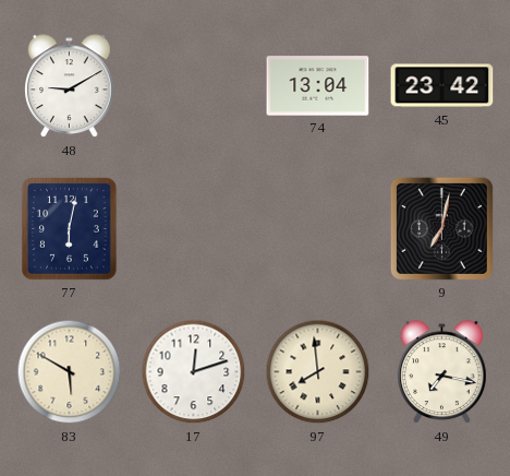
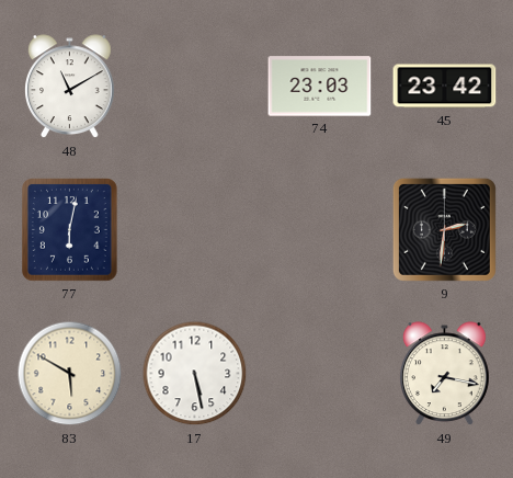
48: 9:10 -> 11:10
74: 13:04 -> 23:03
9: 7:02 -> 2:31
17: 12:12 -> 5:28
97: 7:59 -> none
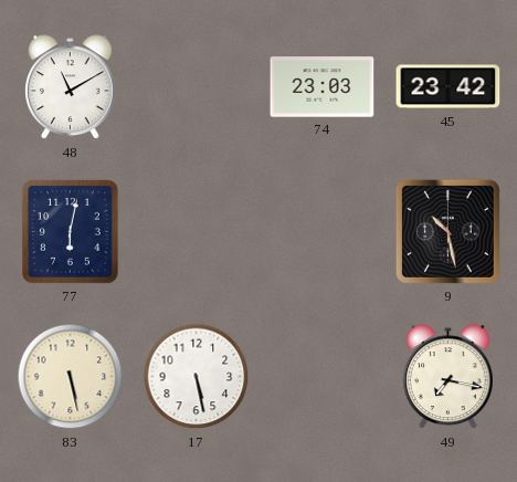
9: 2:31 -> 10:28
83: 5:50 -> 5:28
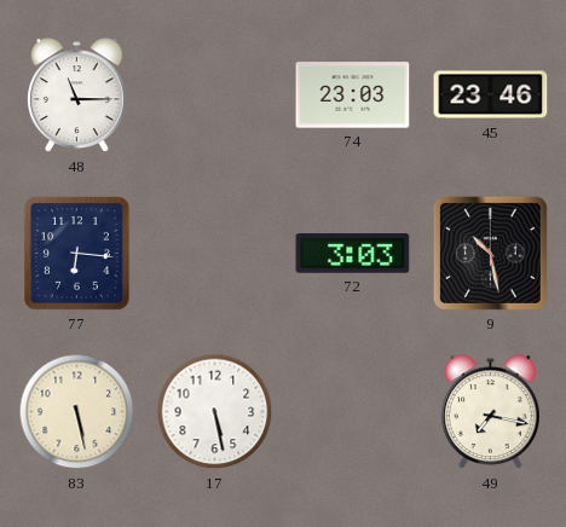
48: 11:10 -> 11:15
45: 23:42 -> 23:46
77: 6:02 -> 6:16
72: none -> 3:03
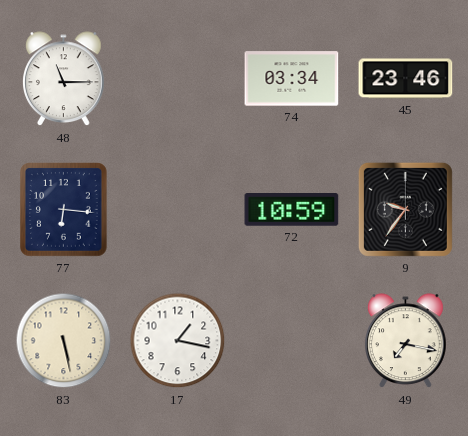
74: 23:03 -> 03:34
72: 3:03 -> 10:59
9: 10:28 -> 9:36
17: 5:28 -> 1:17
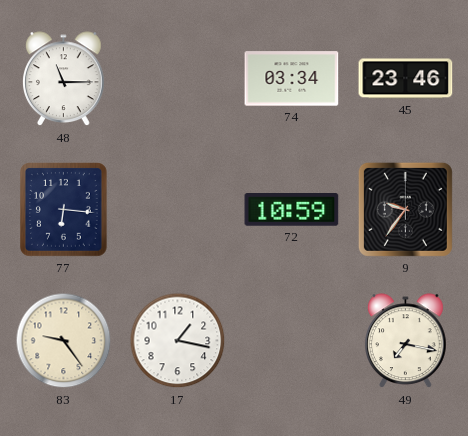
83: 5:28 -> 9:24
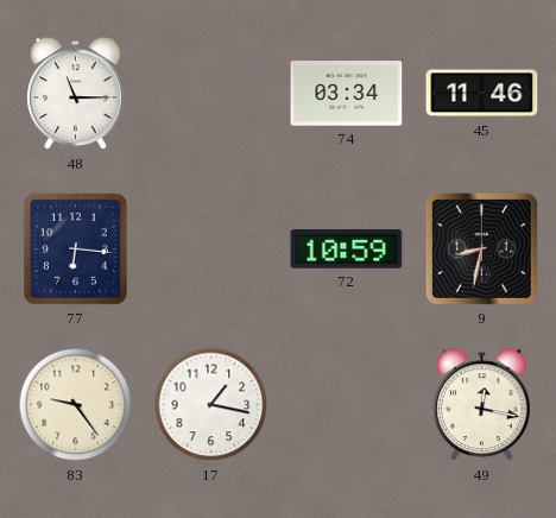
45: 23:46 -> 11:46
9: 9:36 -> 8:32
49: 7:17 -> 12:17
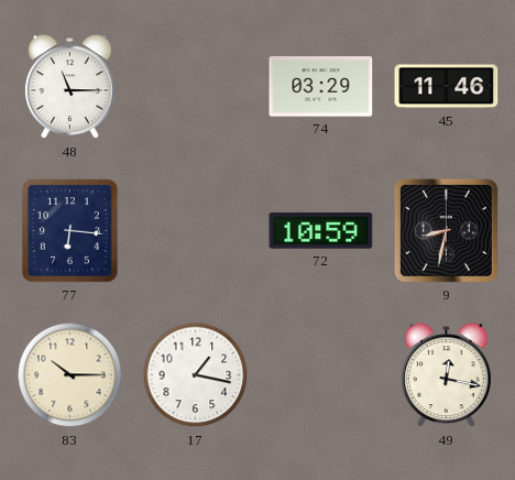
74: 03:34 -> 03:29
83: 9:24 -> 10:15
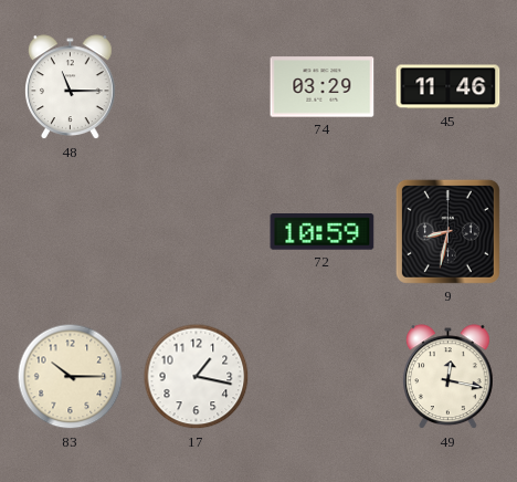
77: 6:16 -> none
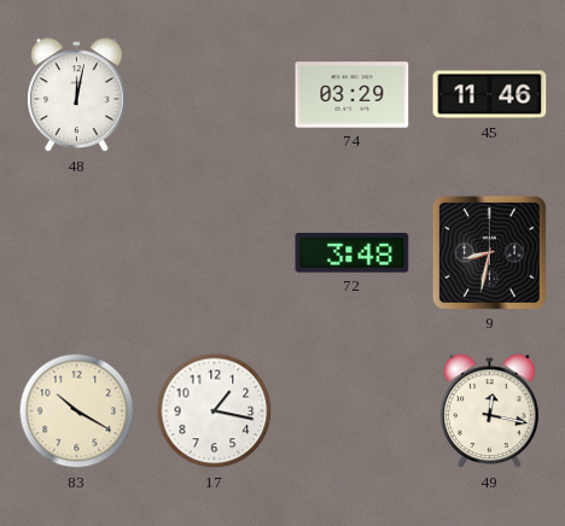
48: 11:15 -> 12:02
72: 10:59 -> 3:48
83: 10:15 -> 10:20
